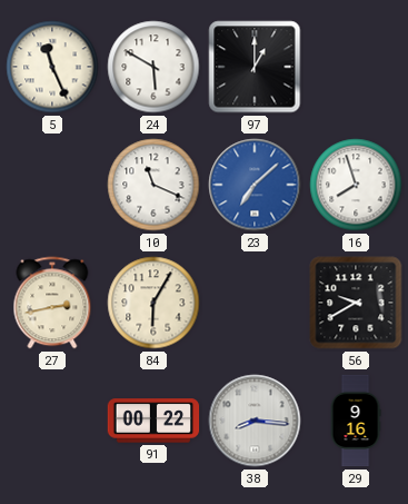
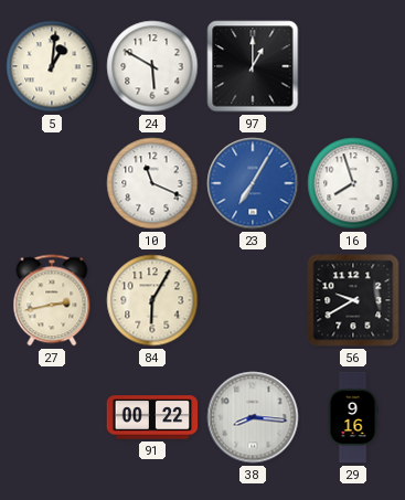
5: 11:26 -> 1:01
23: 7:08 -> 7:05
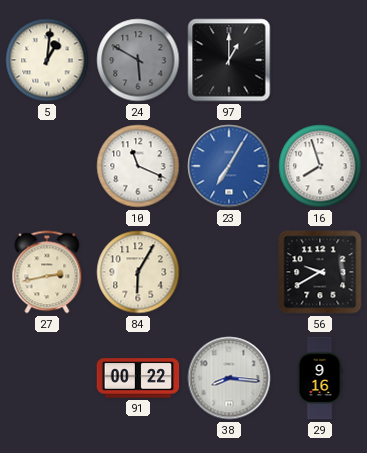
24 dial: white -> grey
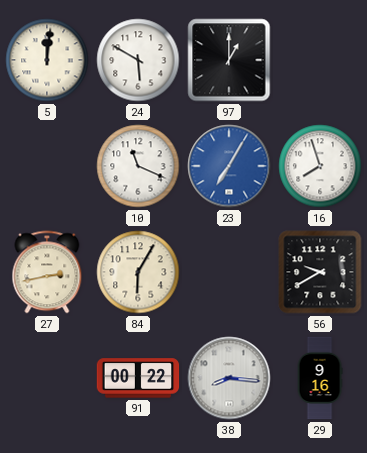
5: 1:01 -> 12:01
24 dial: grey -> white
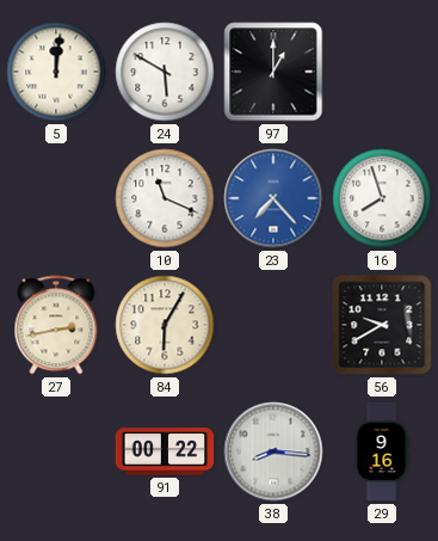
23: 7:05 -> 7:23
